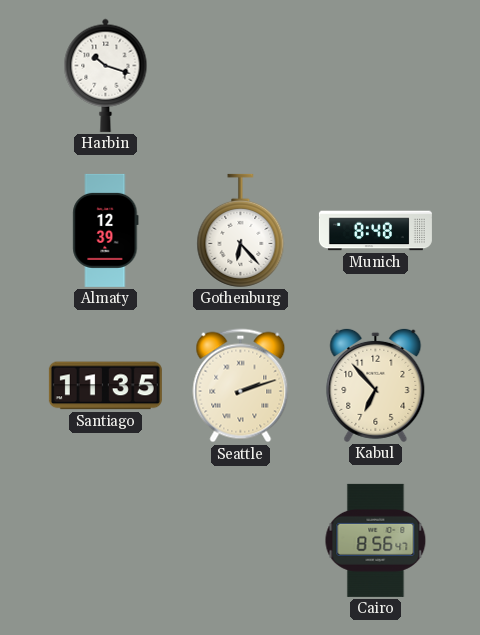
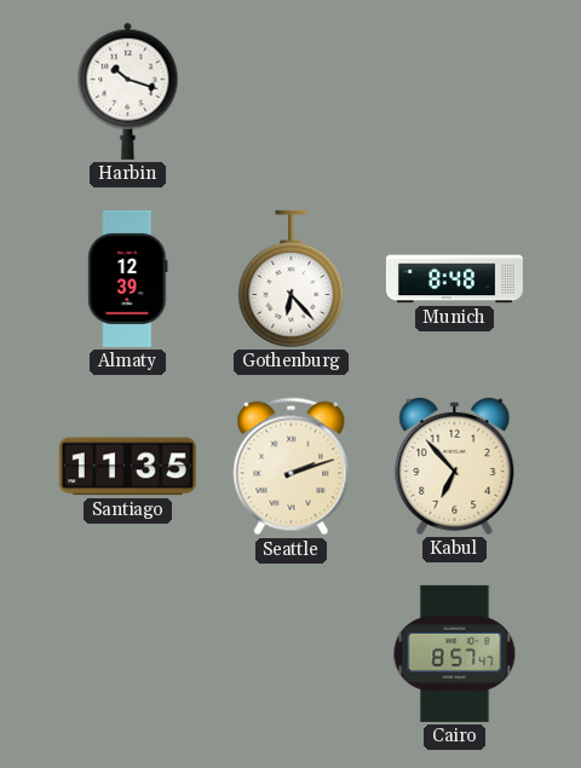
Cairo: 8:56 -> 8:57
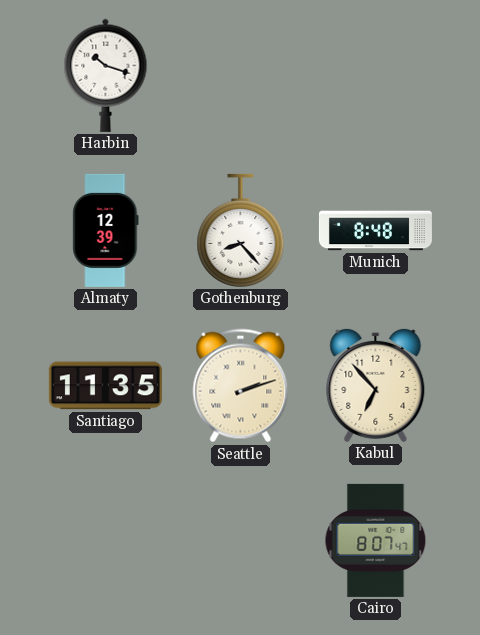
Gothenburg: 6:23 -> 8:23
Cairo: 8:57 -> 8:07
